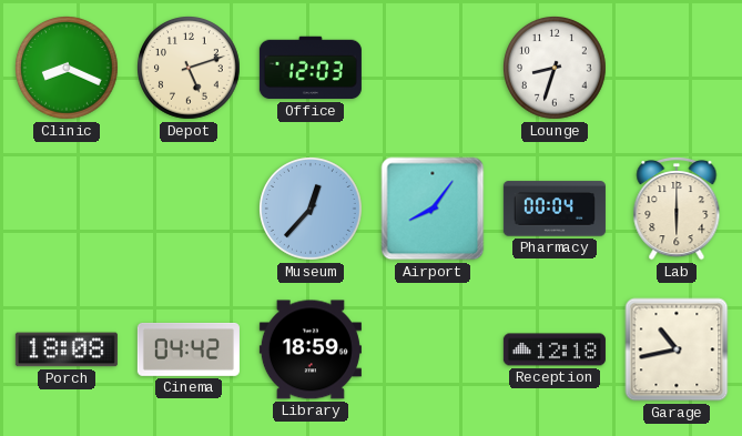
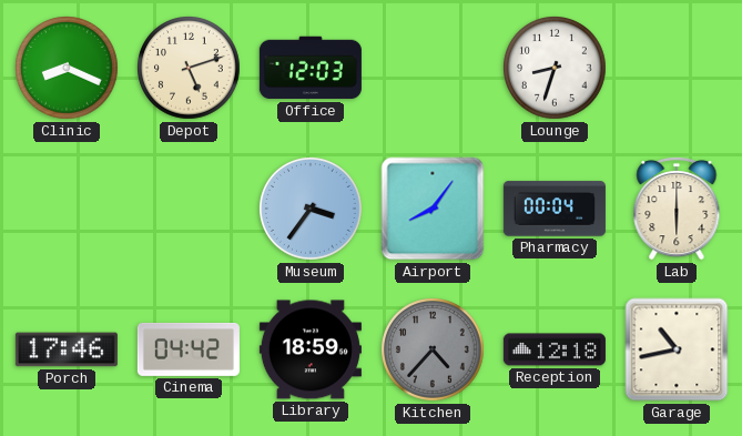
Museum: 12:37 -> 3:36
Porch: 18:08 -> 17:46
Kitchen: none -> 4:37
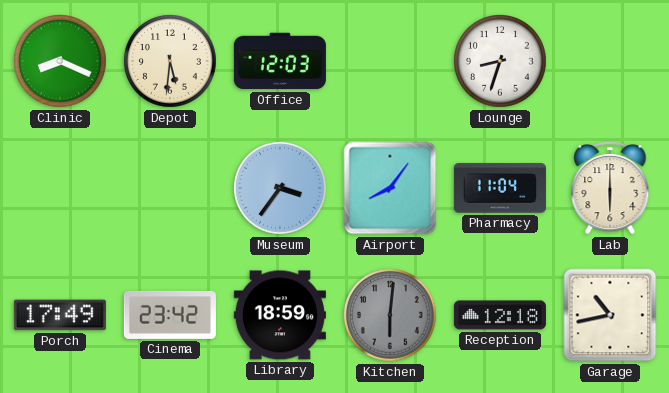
Depot: 5:12 -> 5:31
Pharmacy: 00:04 -> 11:04
Porch: 17:46 -> 17:49
Cinema: 04:42 -> 23:42
Kitchen: 4:37 -> 6:01
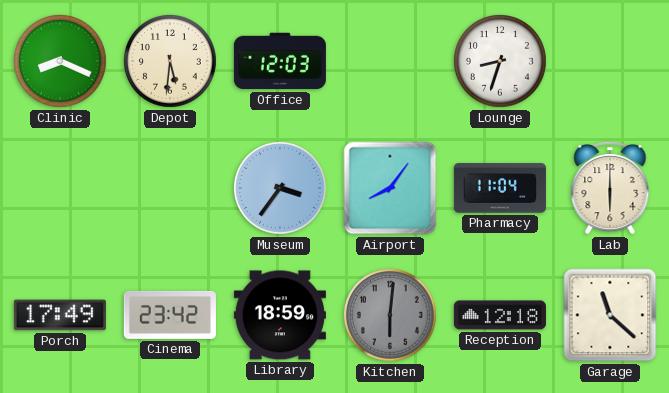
Garage: 10:43 -> 11:22
